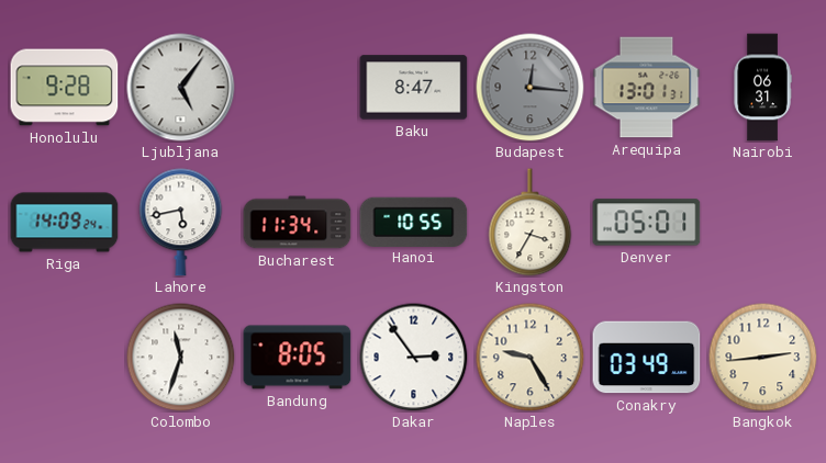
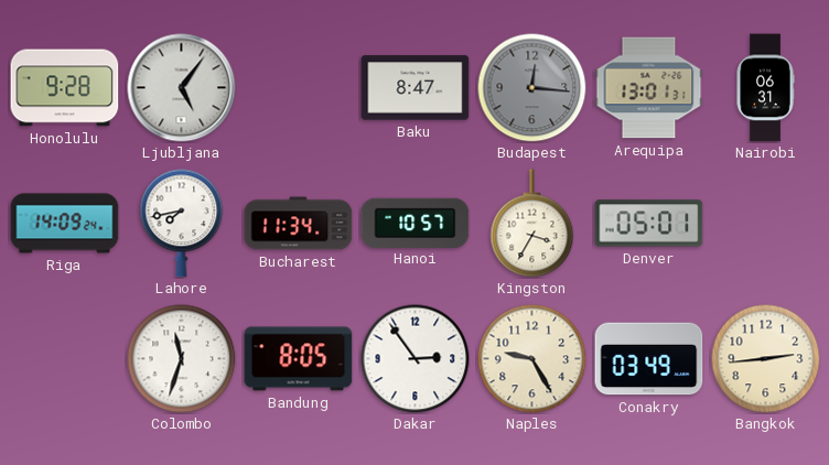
Lahore: 5:43 -> 7:43
Hanoi: 10:55 -> 10:57
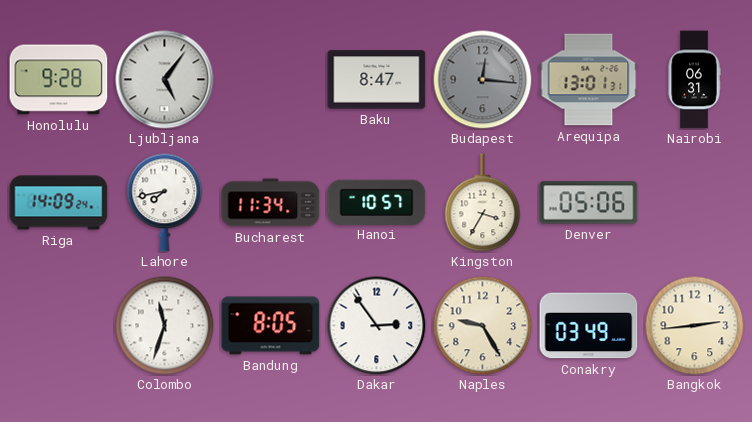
Denver: 05:01 -> 05:06
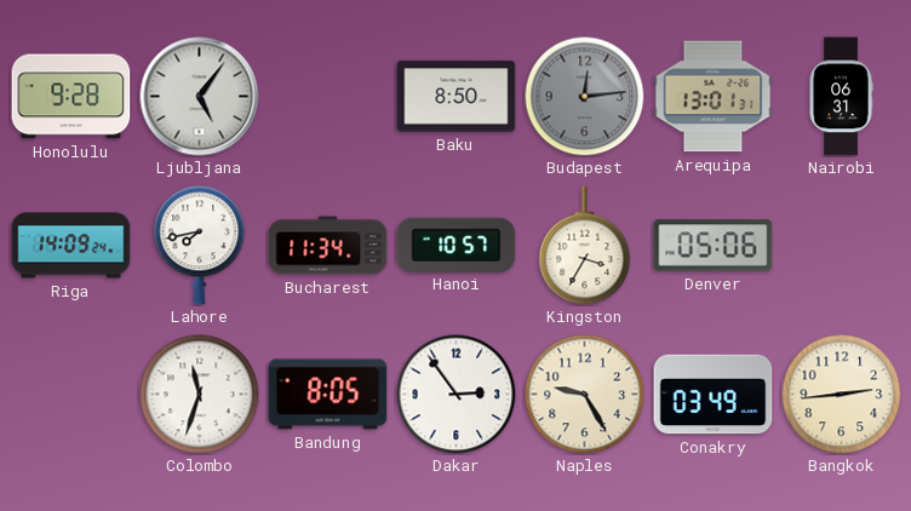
Baku: 8:47 -> 8:50
Budapest: 12:16 -> 12:14
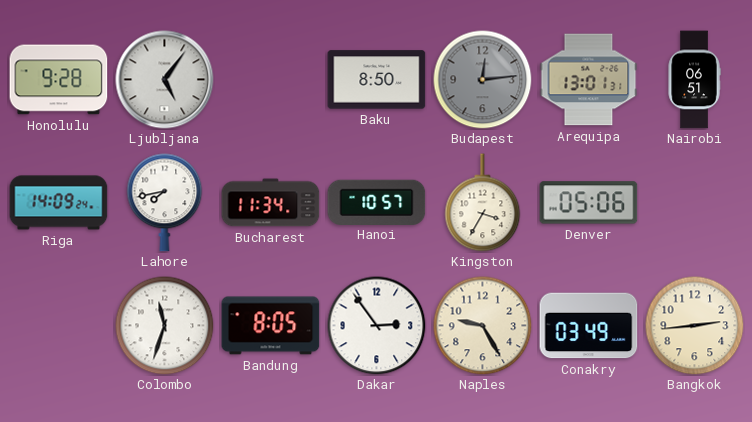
Nairobi: 06:31 -> 06:51
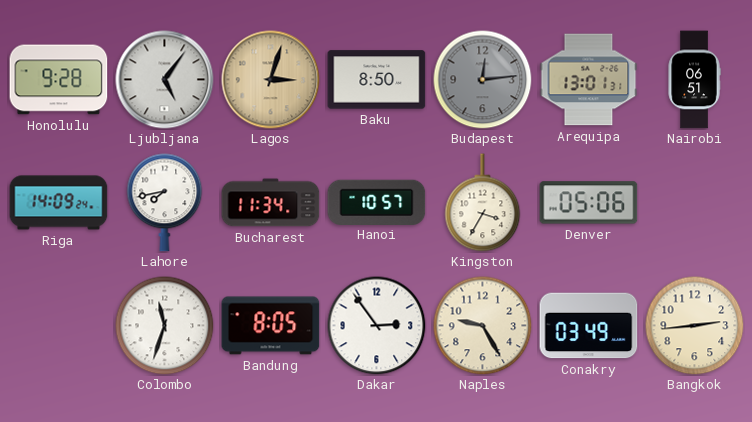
Lagos: none -> 3:03
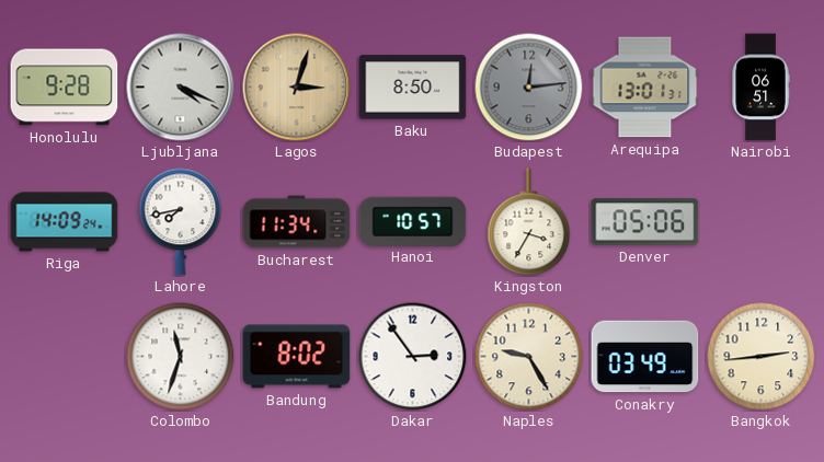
Ljubljana: 5:06 -> 4:19
Bandung: 8:05 -> 8:02
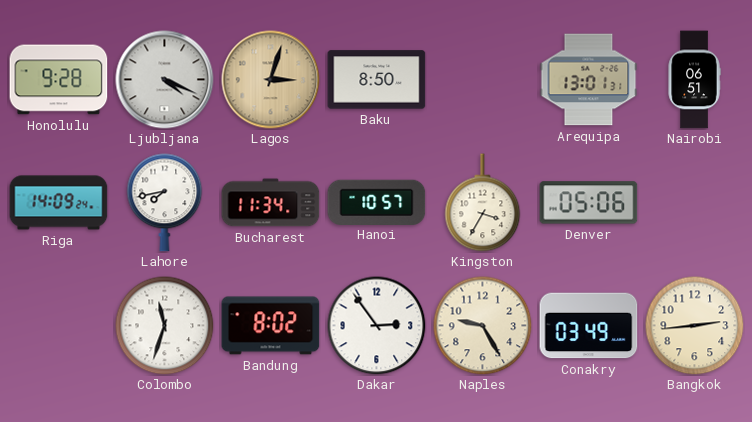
Budapest: 12:14 -> none
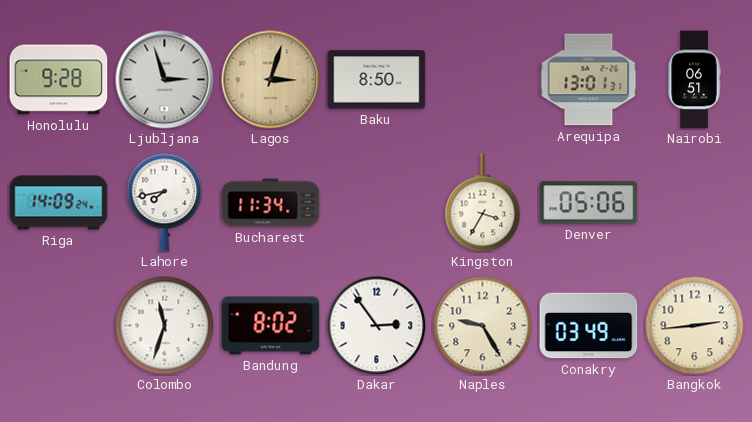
Ljubljana: 4:19 -> 2:57
Hanoi: 10:57 -> none
